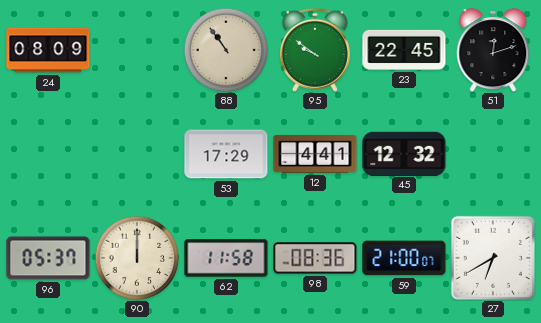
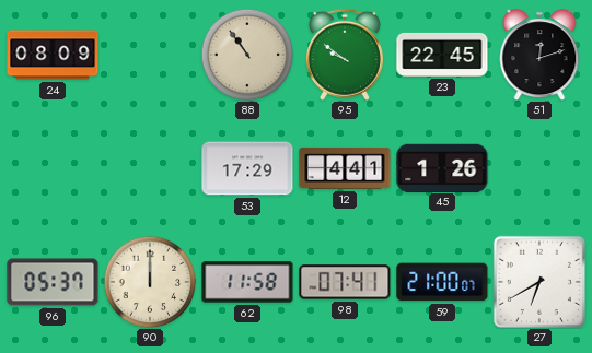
45: 12:32 -> 1:26
98: 08:36 -> 07:41
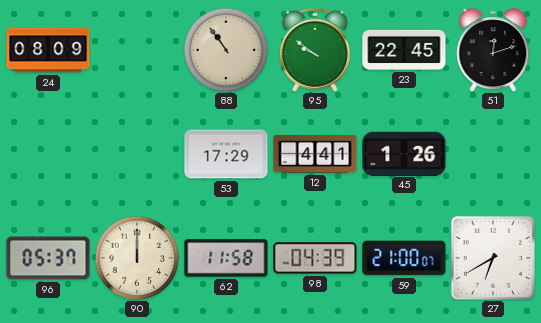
98: 07:41 -> 04:39
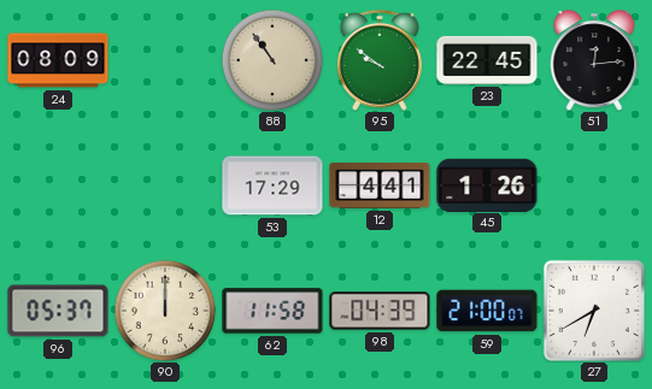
51: 12:12 -> 12:14
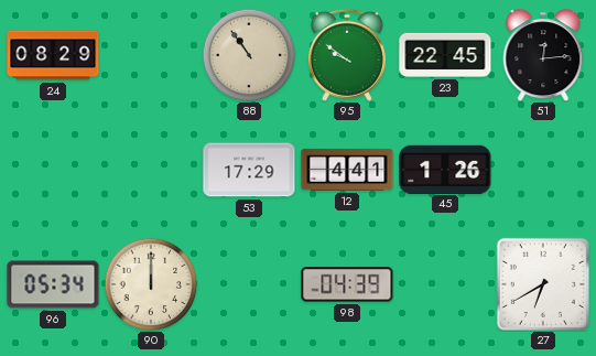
24: 08:09 -> 08:29
96: 05:37 -> 05:34
62: 11:58 -> none
59: 21:00 -> none
